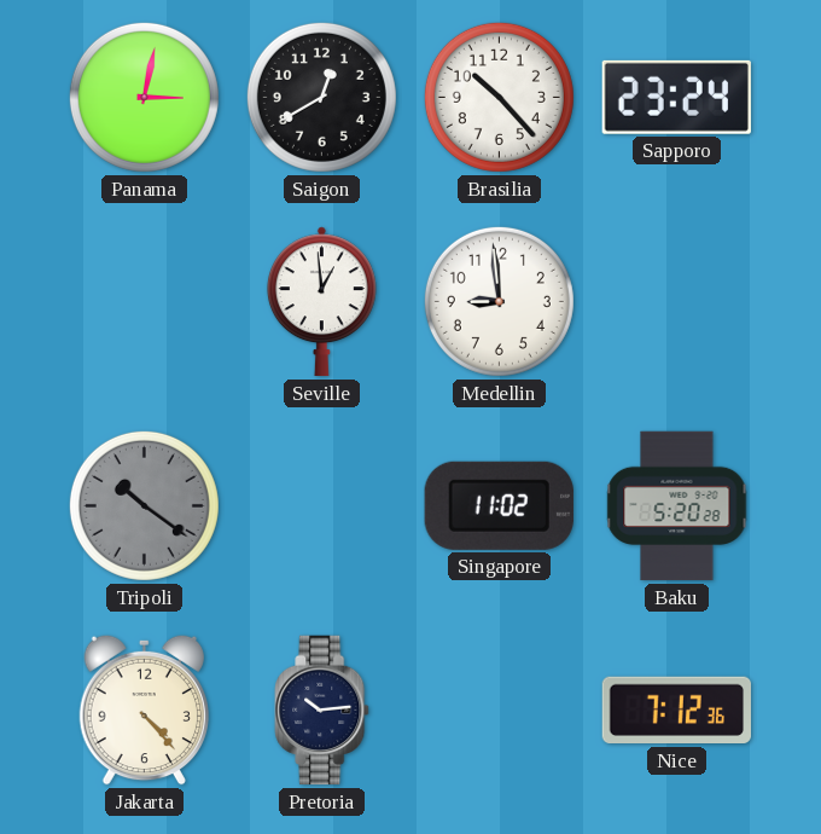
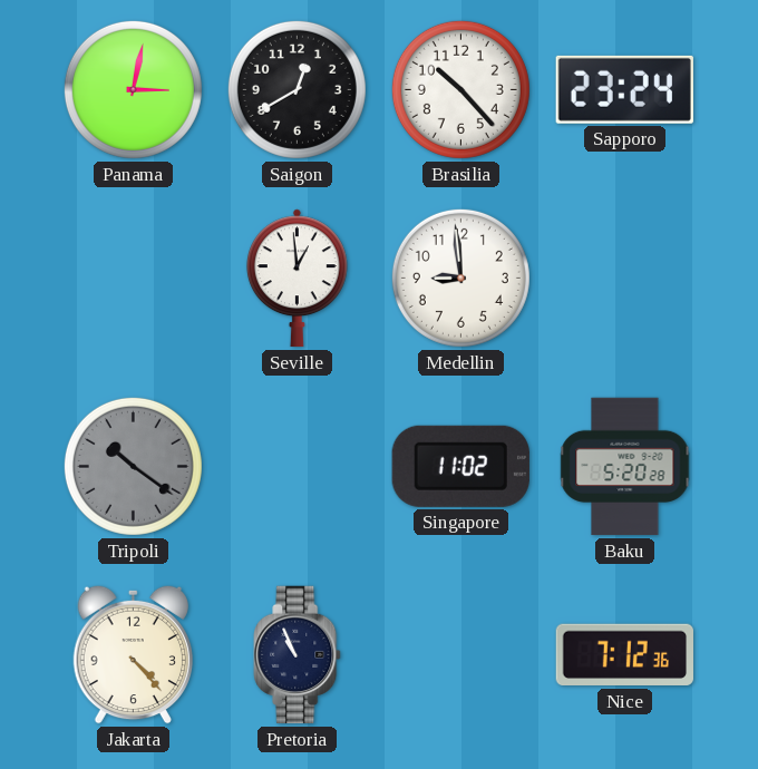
Pretoria: 10:14 -> 10:56
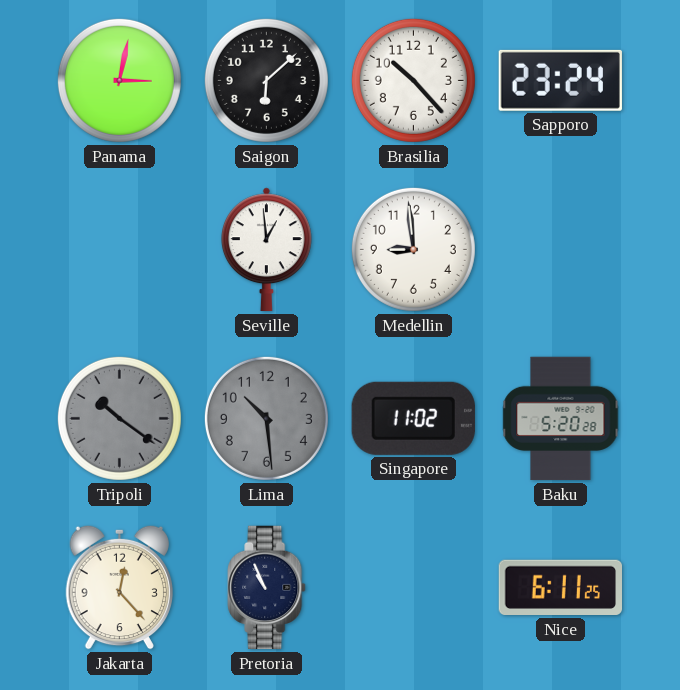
Saigon: 12:40 -> 6:08
Lima: none -> 10:29
Jakarta: 4:23 -> 12:23
Nice: 7:12 -> 6:11
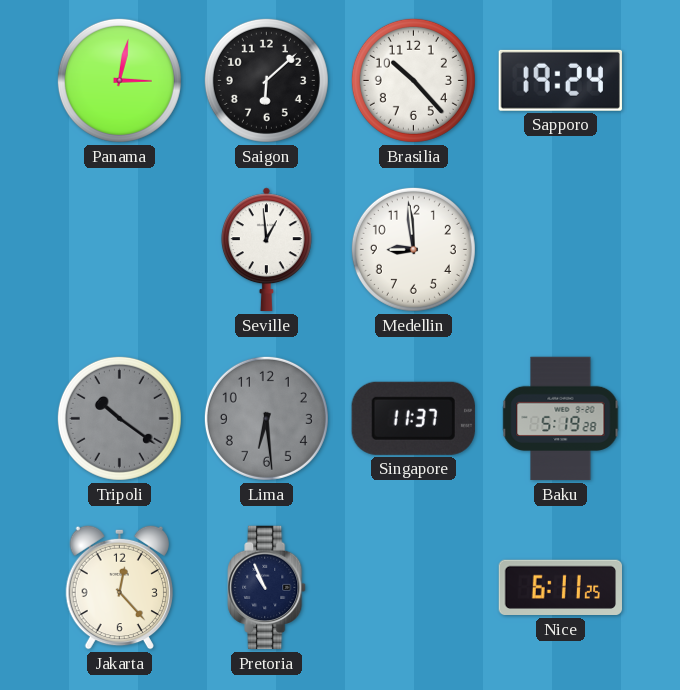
Sapporo: 23:24 -> 19:24
Lima: 10:29 -> 6:29
Singapore: 11:02 -> 11:37
Baku: 5:20 -> 5:19
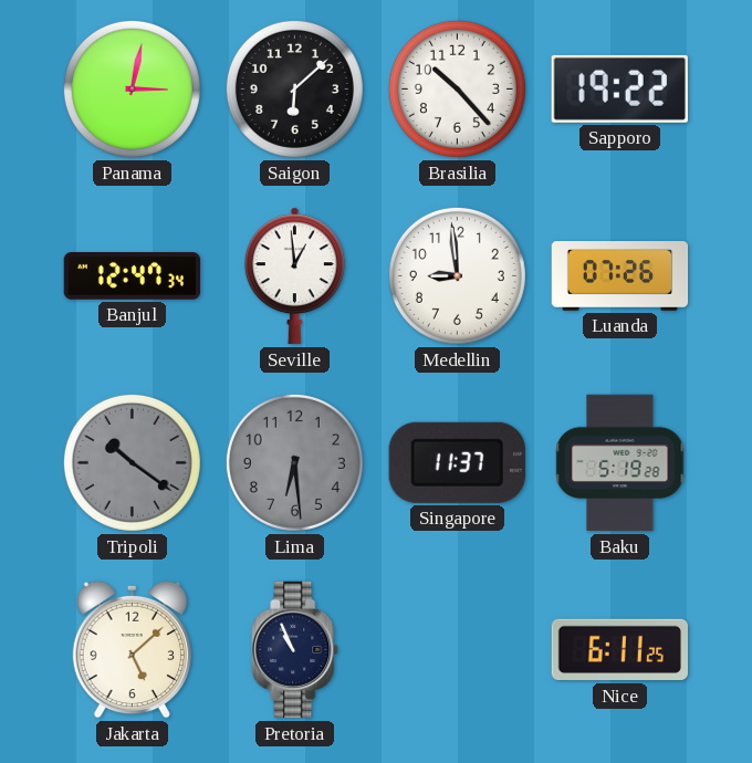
Sapporo: 19:24 -> 19:22
Banjul: none -> 12:47
Luanda: none -> 07:26
Jakarta: 12:23 -> 5:08
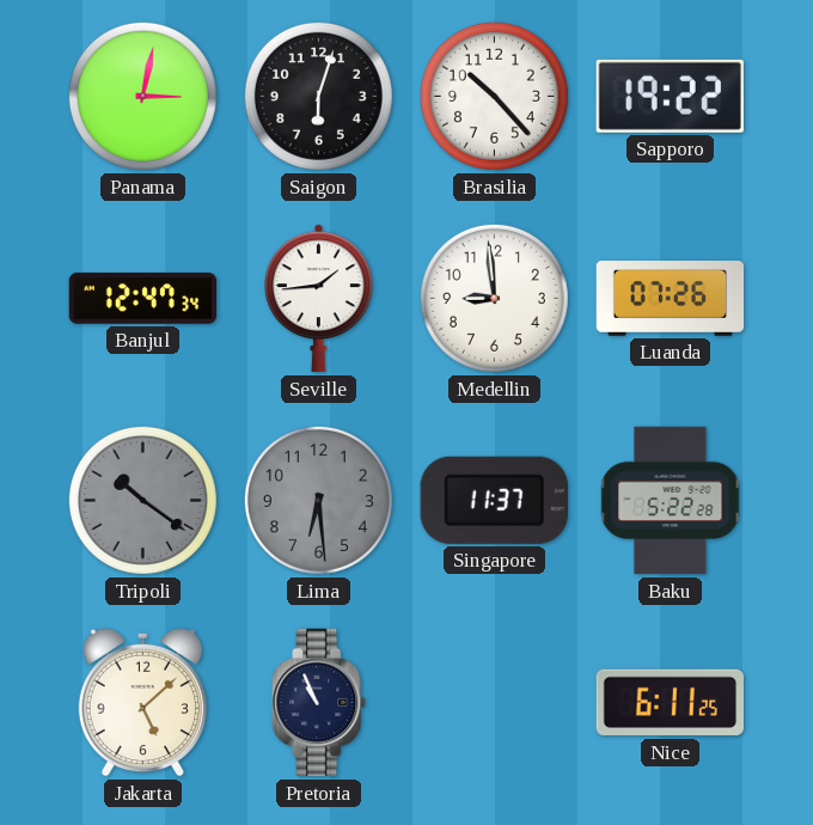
Saigon: 6:08 -> 6:03
Seville: 12:59 -> 1:44
Baku: 5:19 -> 5:22
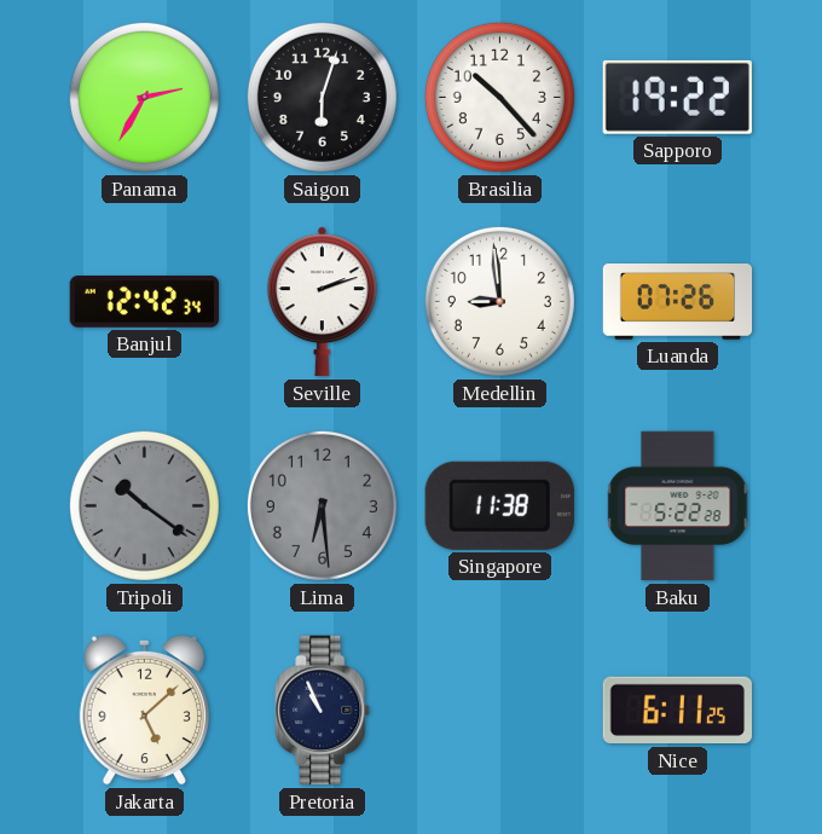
Panama: 3:02 -> 2:35
Banjul: 12:47 -> 12:42
Seville: 1:44 -> 2:12
Singapore: 11:37 -> 11:38
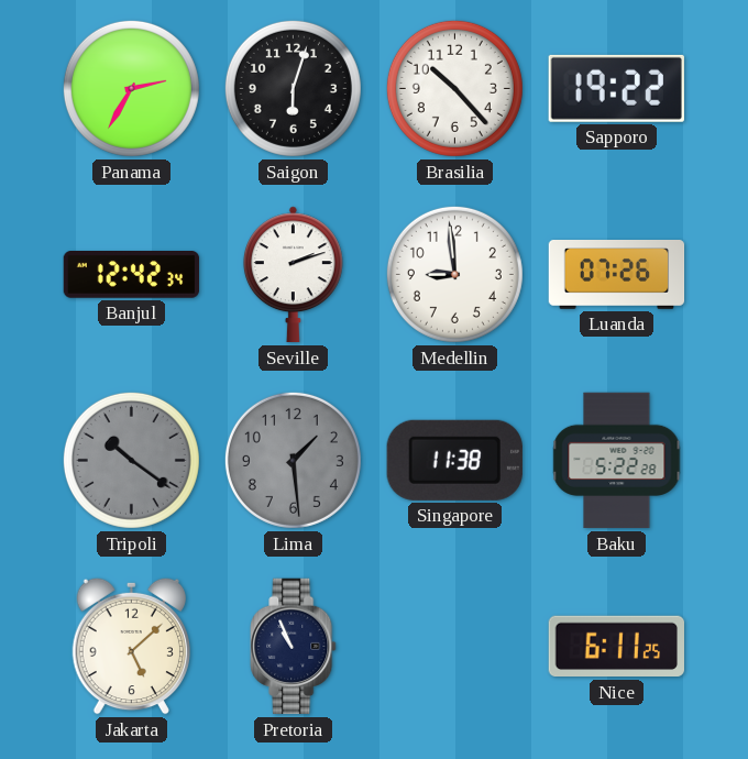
Lima: 6:29 -> 1:29
